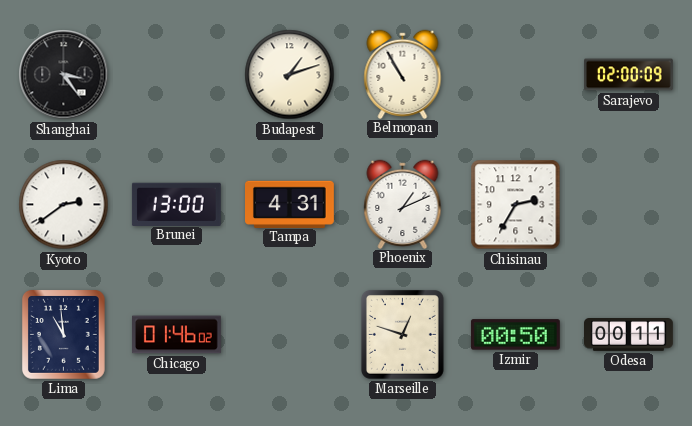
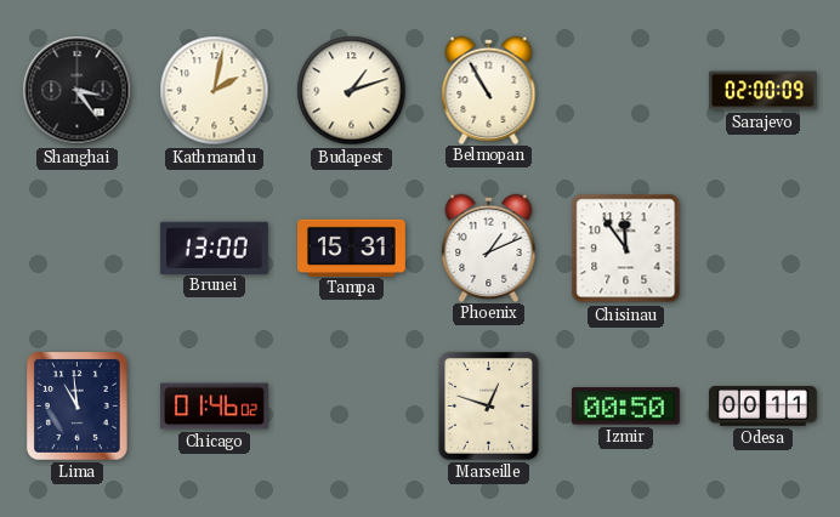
Kathmandu: none -> 2:02
Kyoto: 2:39 -> none
Tampa: 4:31 -> 15:31
Chisinau: 2:35 -> 11:54
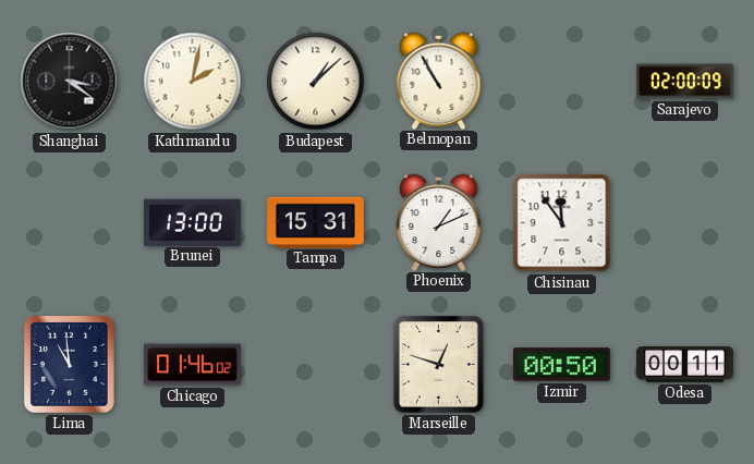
Shanghai: 3:24 -> 3:21
Budapest: 1:12 -> 1:08
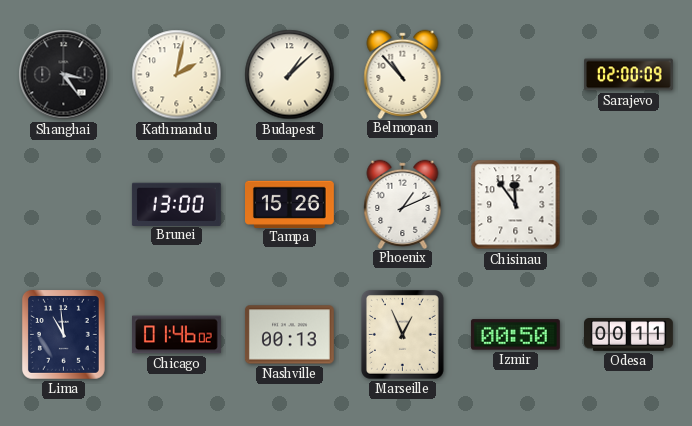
Shanghai: 3:21 -> 3:24
Belmopan: 10:55 -> 10:53
Tampa: 15:31 -> 15:26
Nashville: none -> 00:13
Marseille: 12:48 -> 12:56
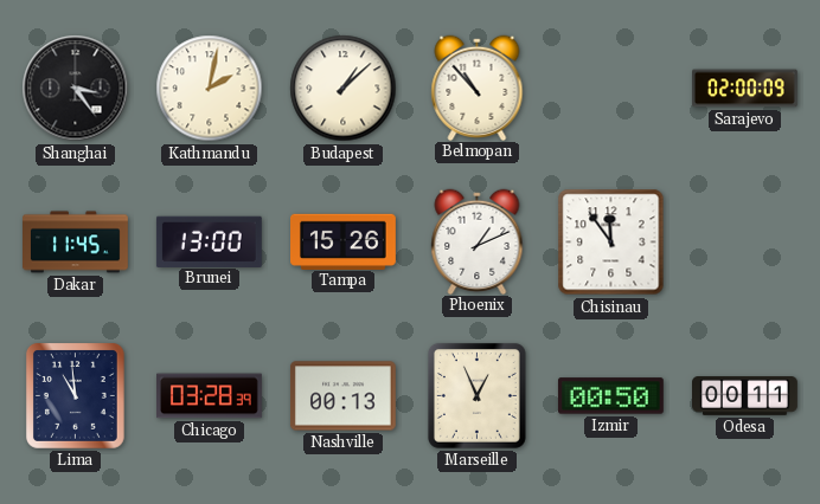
Dakar: none -> 11:45
Chicago: 01:46 -> 03:28
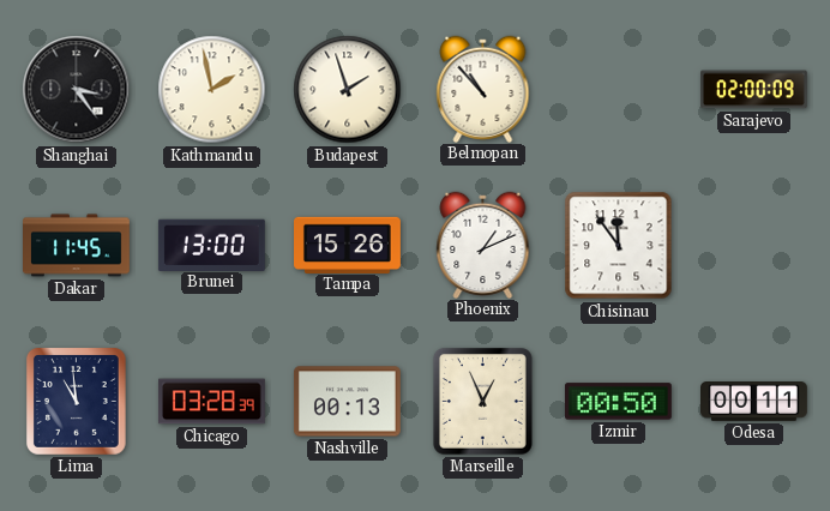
Kathmandu: 2:02 -> 1:58
Budapest: 1:08 -> 1:57
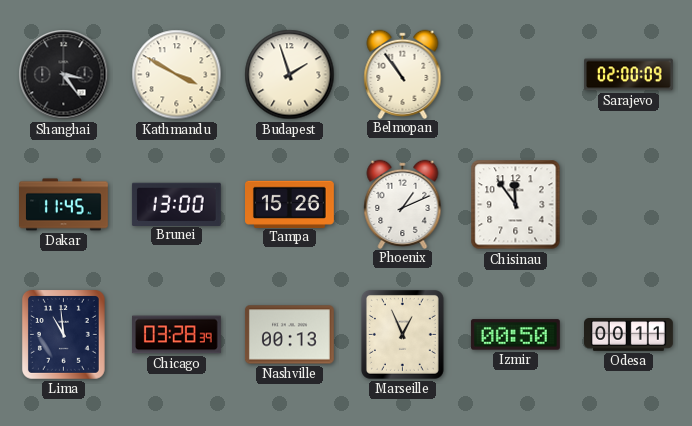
Kathmandu: 1:58 -> 3:50
Belmopan: 10:53 -> 10:54
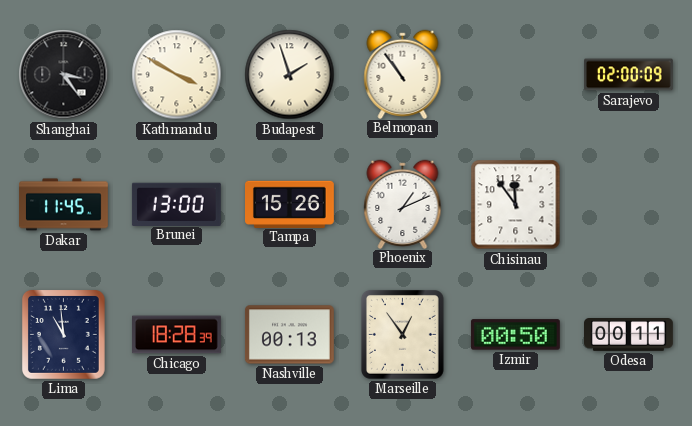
Chicago: 03:28 -> 18:28
Marseille: 12:56 -> 12:54
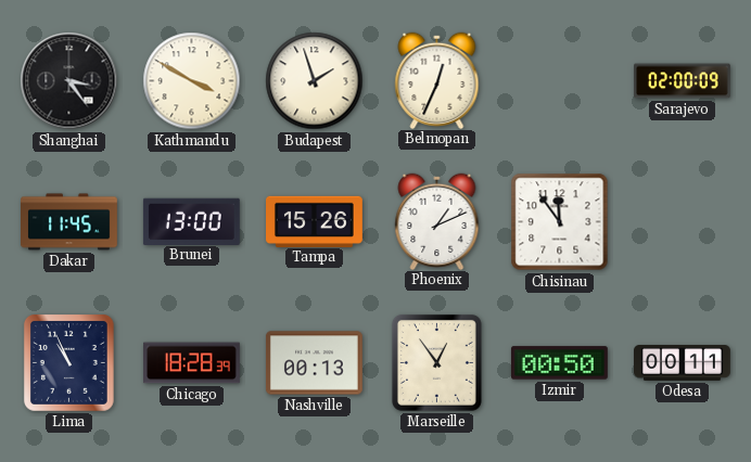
Belmopan: 10:54 -> 12:34
Lima: 10:59 -> 10:56
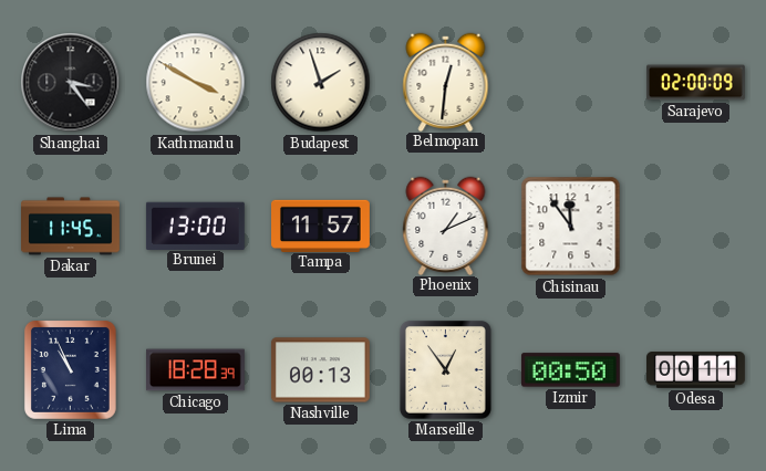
Belmopan: 12:34 -> 12:31
Tampa: 15:26 -> 11:57
